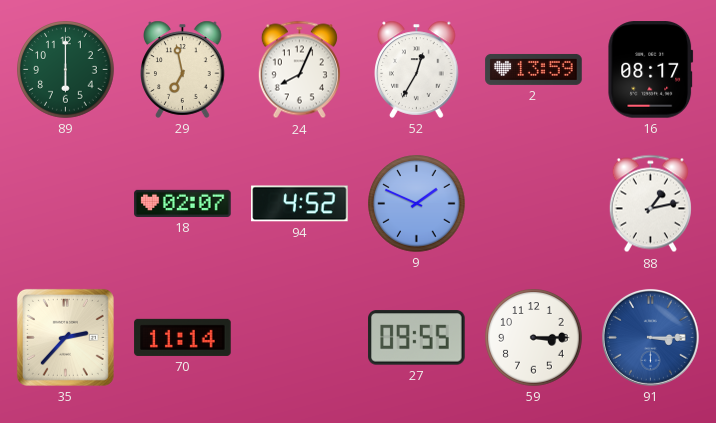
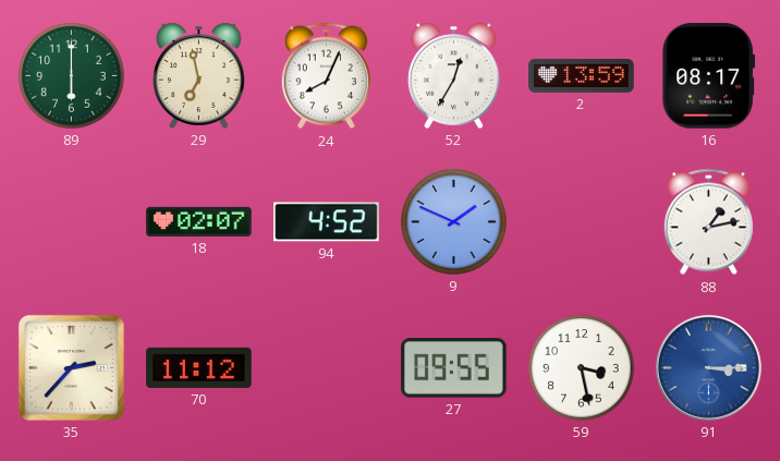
70: 11:14 -> 11:12
59: 3:15 -> 3:28
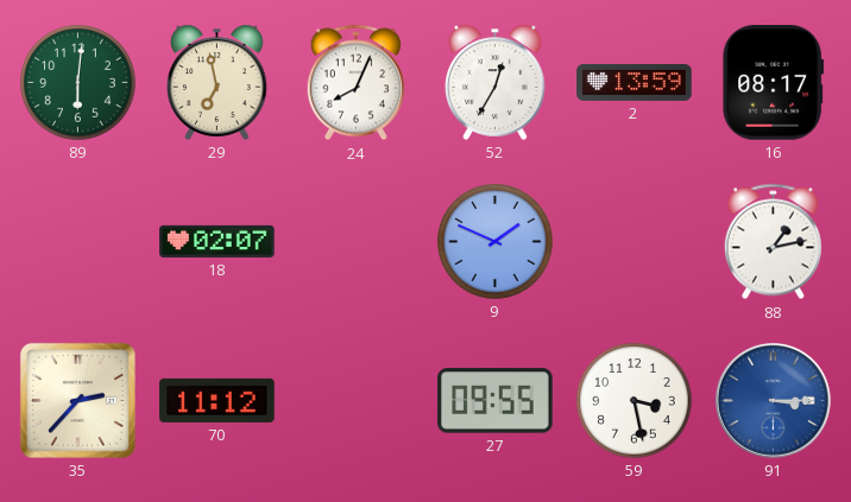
89: 6:00 -> 6:01
94: 4:52 -> none
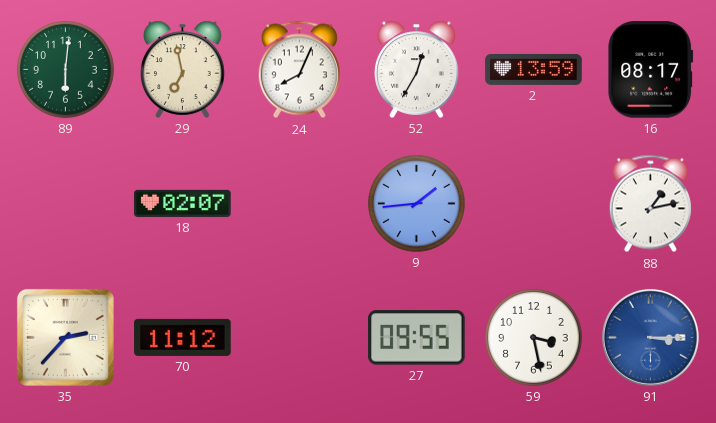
9: 1:49 -> 1:44
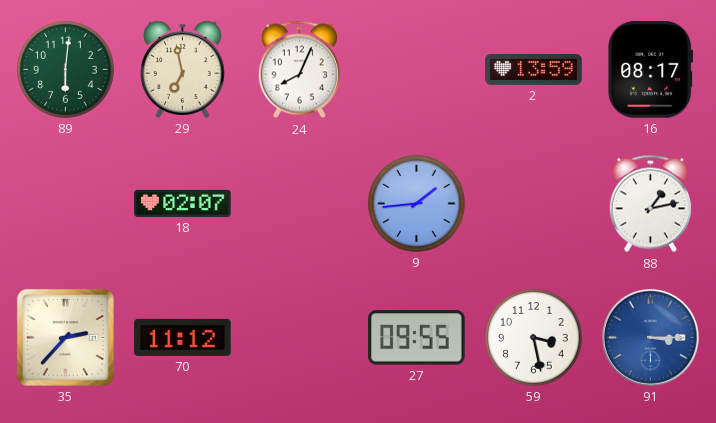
52: 12:35 -> none
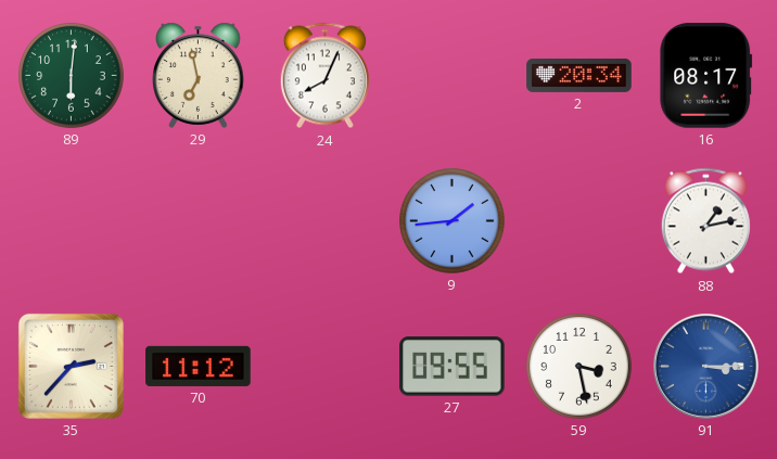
2: 13:59 -> 20:34
18: 02:07 -> none
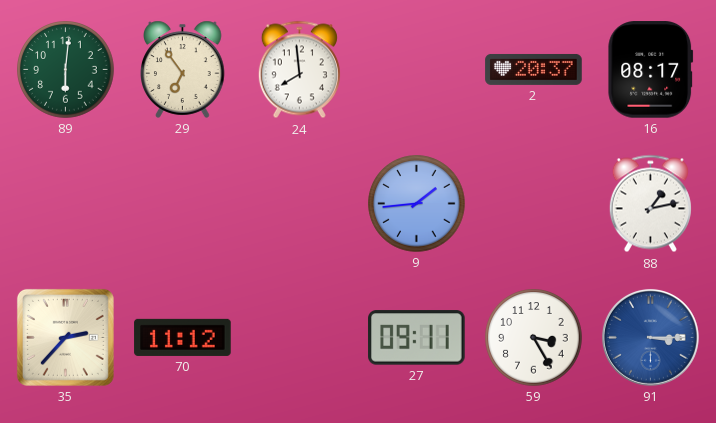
29: 6:58 -> 6:54
24: 8:04 -> 7:59
2: 20:34 -> 20:37
27: 09:55 -> 09:11
59: 3:28 -> 3:25
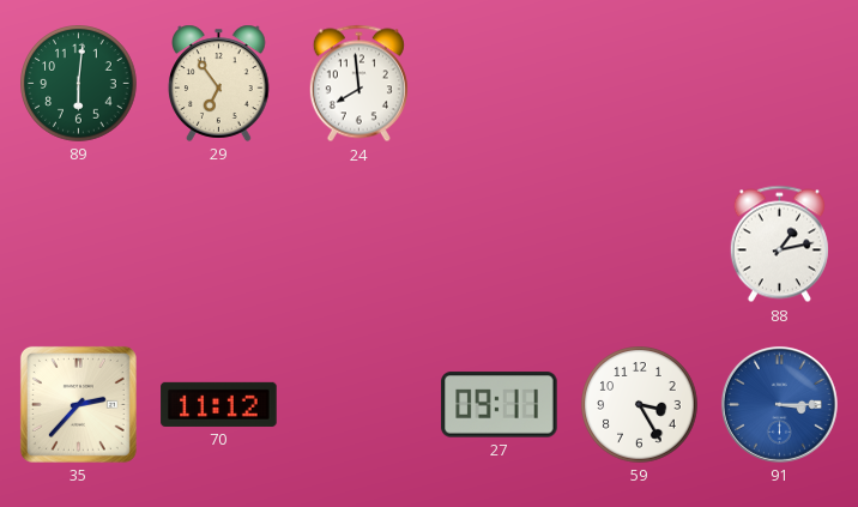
2: 20:37 -> none
16: 08:17 -> none
9: 1:44 -> none
